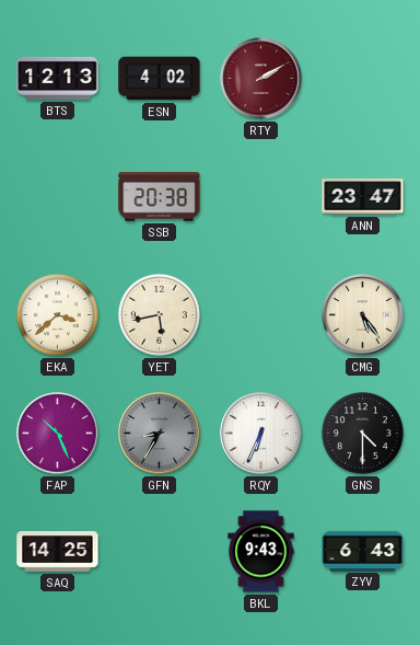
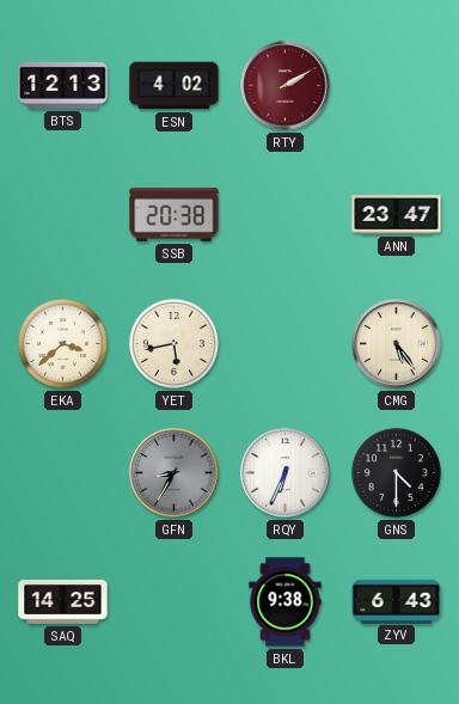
FAP: 10:26 -> none
BKL: 9:43 -> 9:38
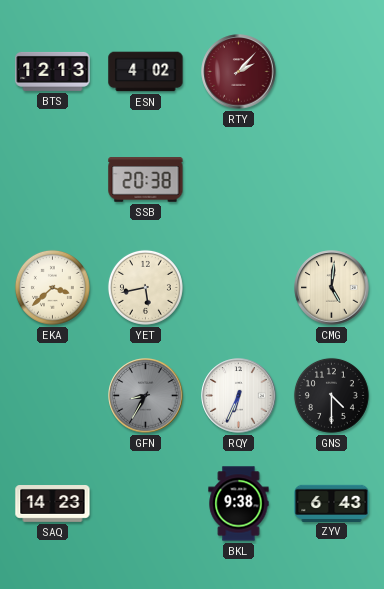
RTY: 2:10 -> 2:07
ANN: 23:47 -> none
CMG: 5:24 -> 5:01
SAQ: 14:25 -> 14:23
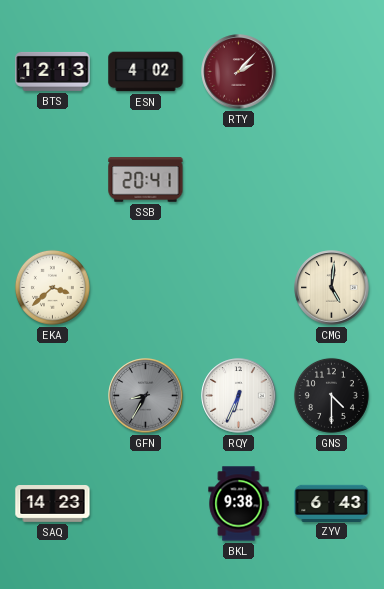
SSB: 20:38 -> 20:41
YET: 5:43 -> none
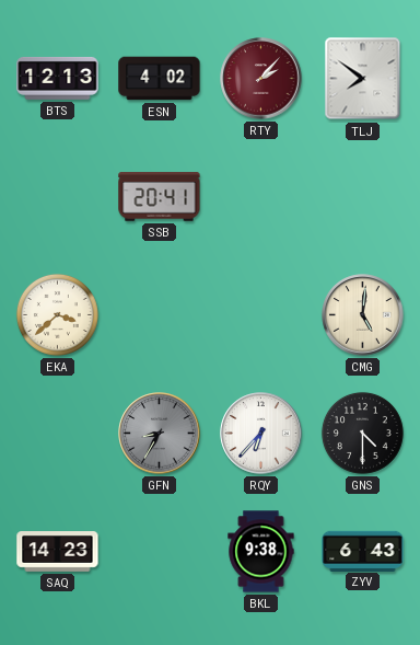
TLJ: none -> 7:51
RQY: 6:34 -> 6:37
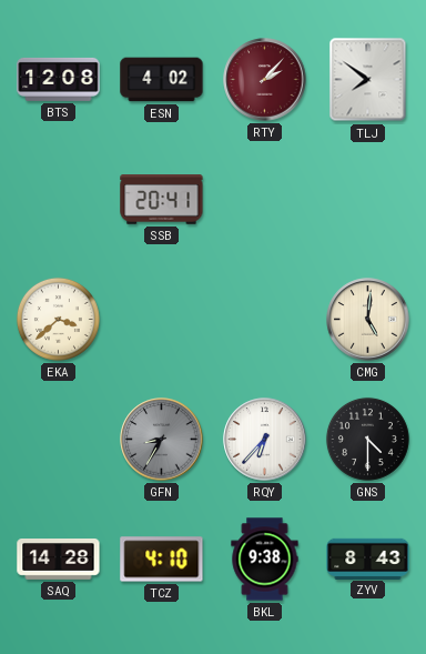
BTS: 12:13 -> 12:08
SAQ: 14:23 -> 14:28
TCZ: none -> 4:10
ZYV: 6:43 -> 8:43
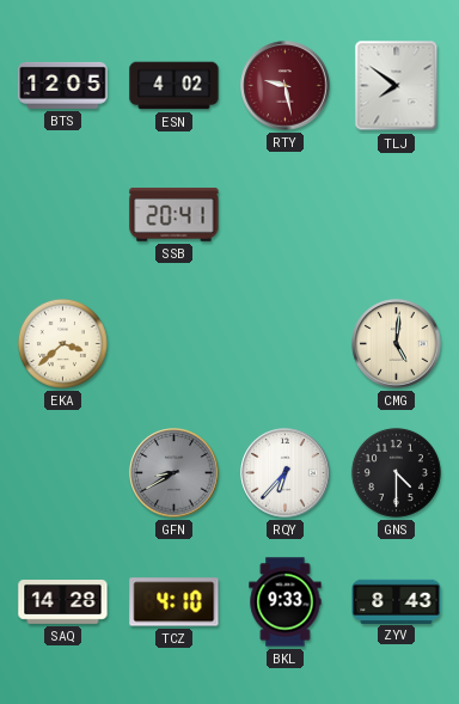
BTS: 12:08 -> 12:05
RTY: 2:07 -> 9:28
GFN: 8:35 -> 8:40
BKL: 9:38 -> 9:33
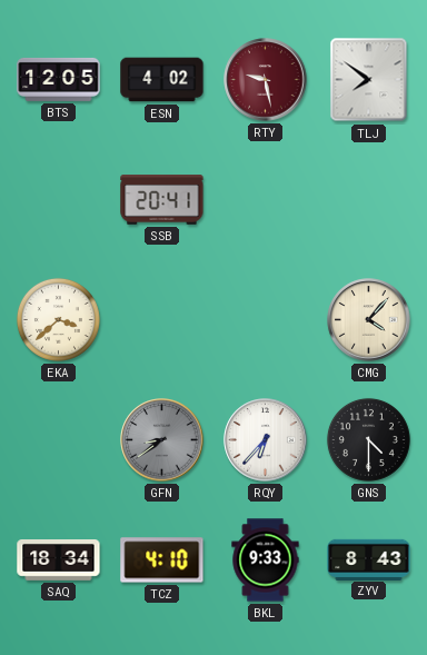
CMG: 5:01 -> 4:07
GFN: 8:40 -> 8:39
SAQ: 14:28 -> 18:34
